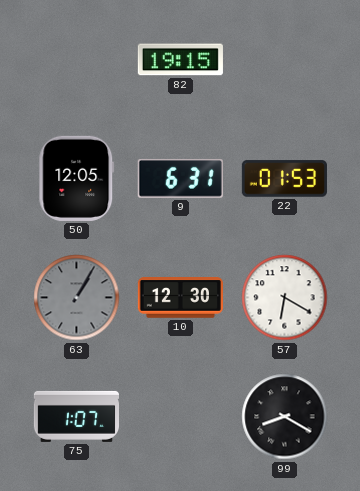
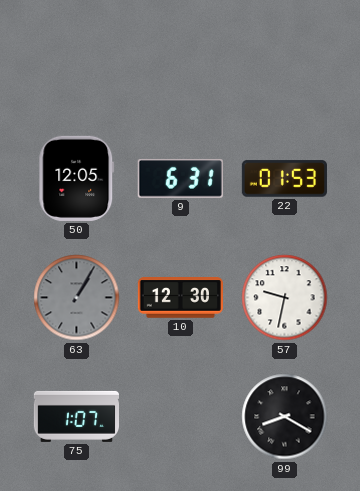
82: 19:15 -> none
57: 6:20 -> 9:32
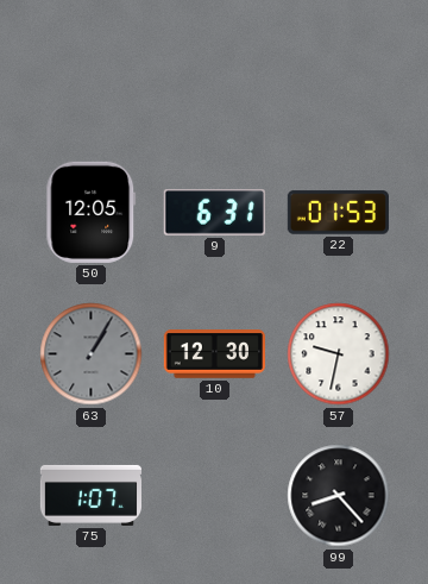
99: 8:20 -> 8:23
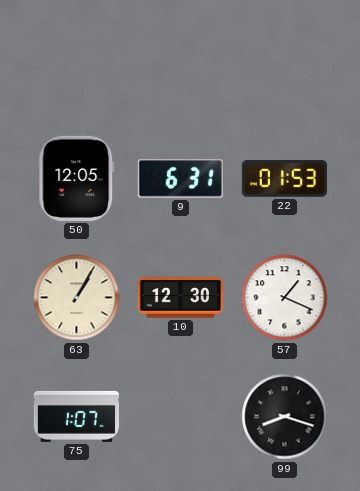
63 dial: grey -> cream
57: 9:32 -> 1:19
99: 8:23 -> 8:18
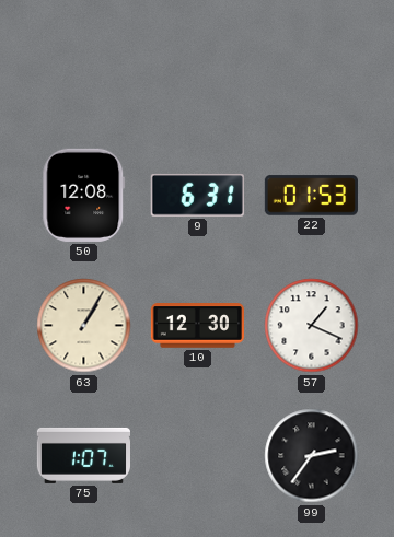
50: 12:05 -> 12:08
99: 8:18 -> 2:36
